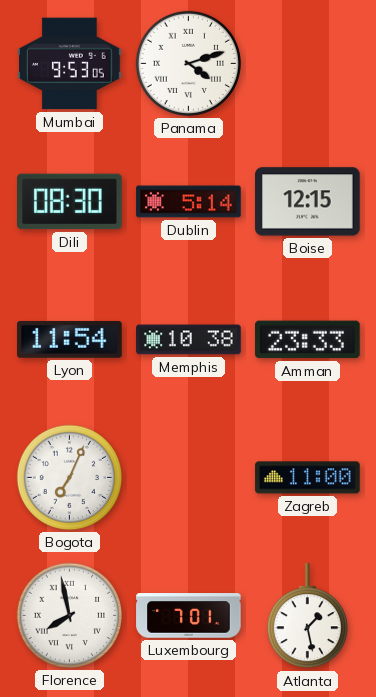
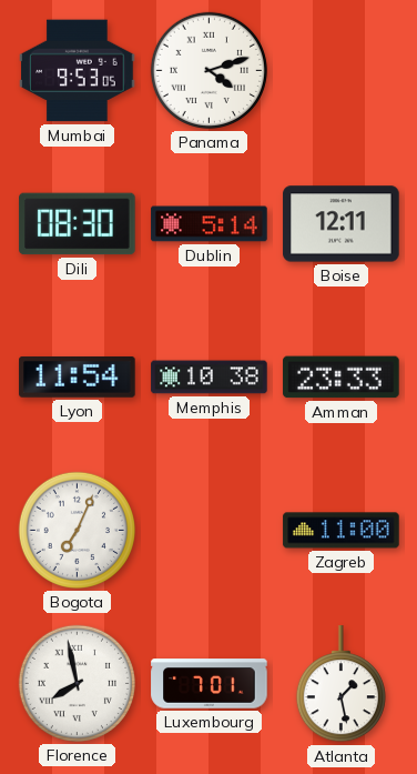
Boise: 12:15 -> 12:11
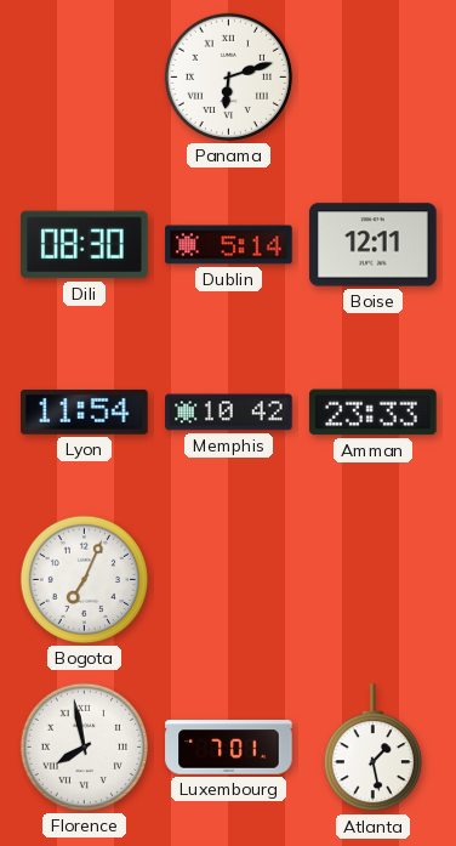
Mumbai: 9:53 -> none
Panama: 4:12 -> 6:12
Memphis: 10:38 -> 10:42
Zagreb: 11:00 -> none
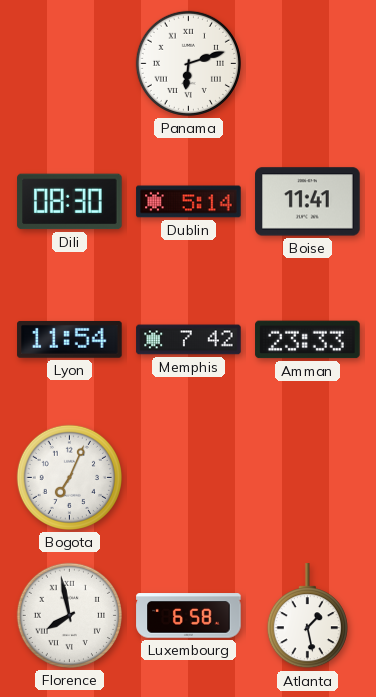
Boise: 12:11 -> 11:41
Memphis: 10:42 -> 7:42
Luxembourg: 7:01 -> 6:58
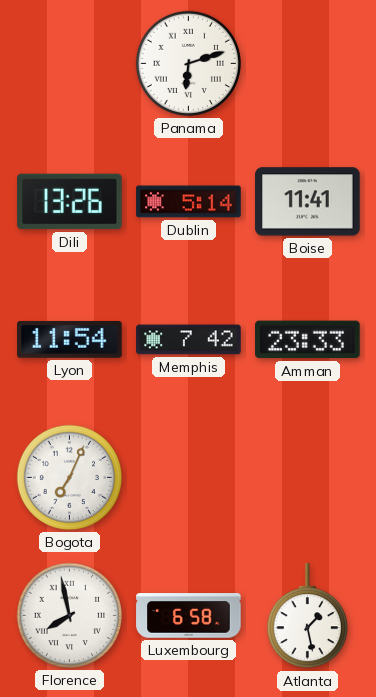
Dili: 08:30 -> 13:26
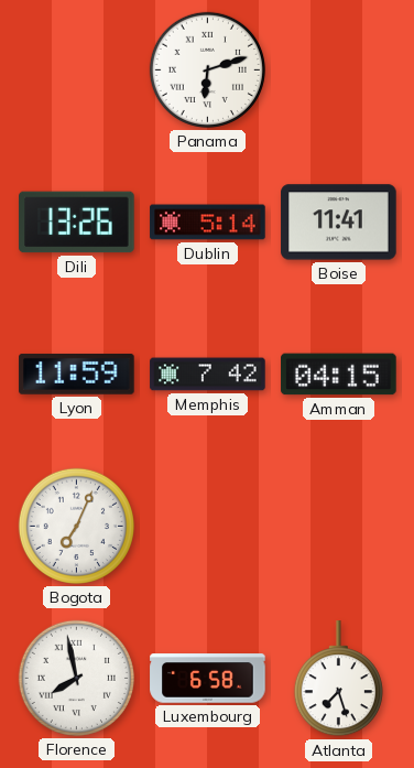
Lyon: 11:54 -> 11:59
Amman: 23:33 -> 04:15
Atlanta: 1:28 -> 7:27
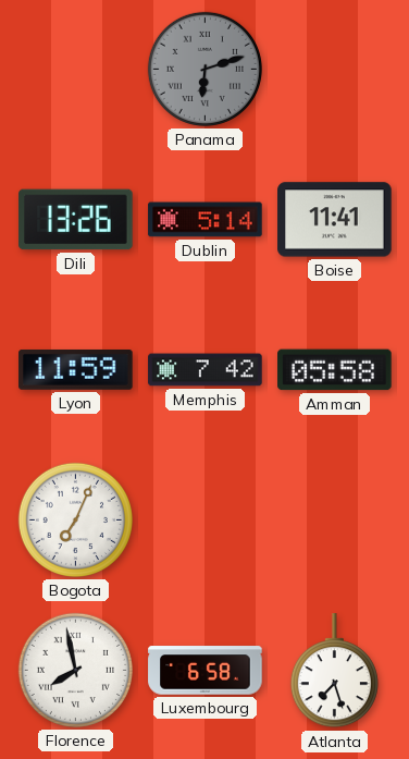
Panama dial: white -> grey
Amman: 04:15 -> 05:58
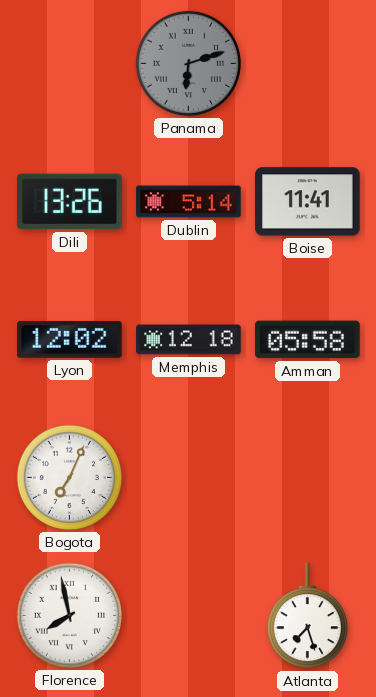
Lyon: 11:59 -> 12:02
Memphis: 7:42 -> 12:18
Luxembourg: 6:58 -> none
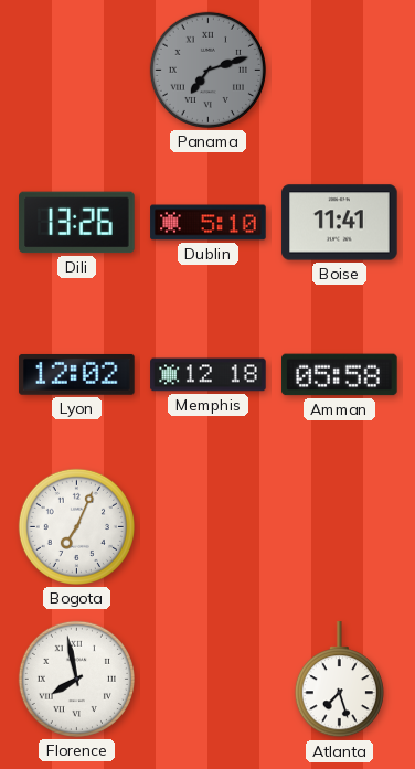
Panama: 6:12 -> 7:12
Dublin: 5:14 -> 5:10
